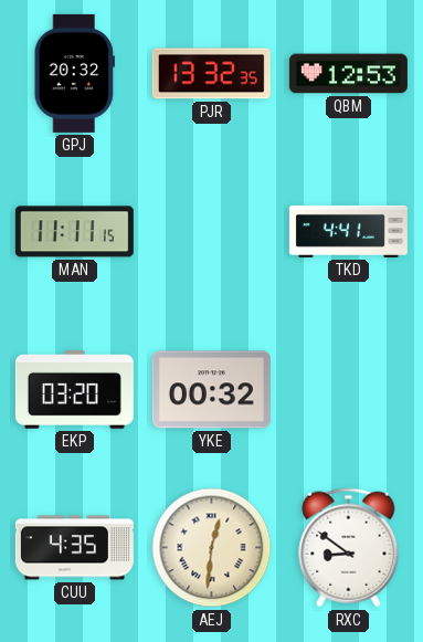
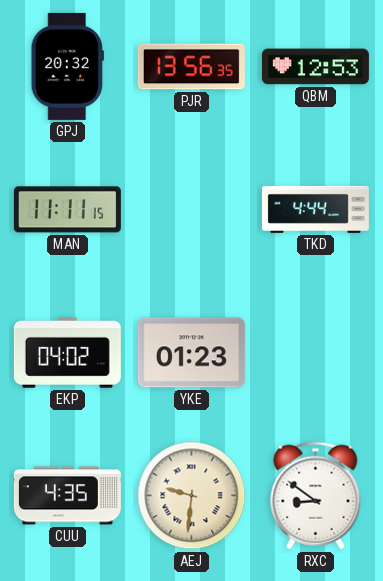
PJR: 13:32 -> 13:56
TKD: 4:41 -> 4:44
EKP: 03:20 -> 04:02
YKE: 00:32 -> 01:23
AEJ: 12:31 -> 9:31
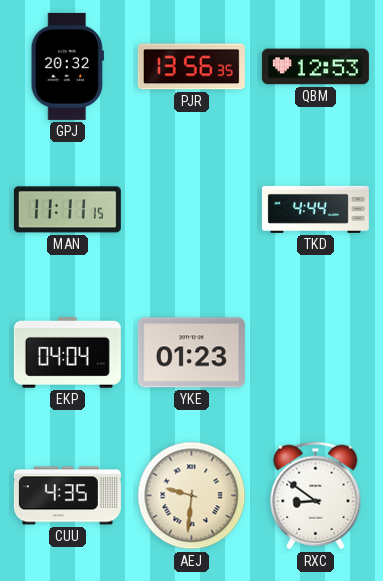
EKP: 04:02 -> 04:04
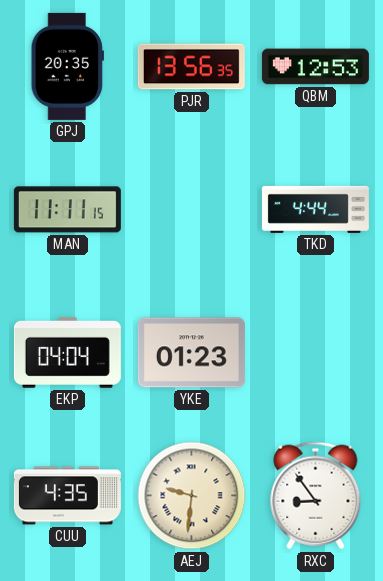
GPJ: 20:32 -> 20:35
RXC: 8:51 -> 8:54
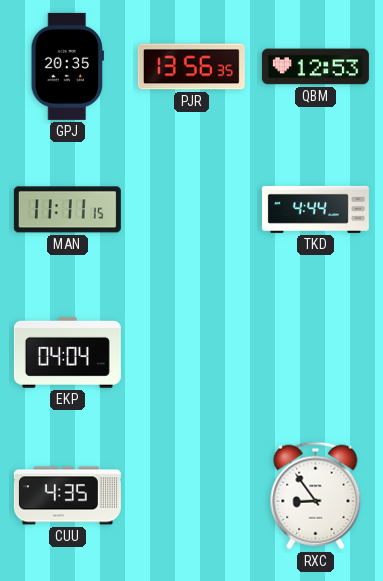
YKE: 01:23 -> none
AEJ: 9:31 -> none
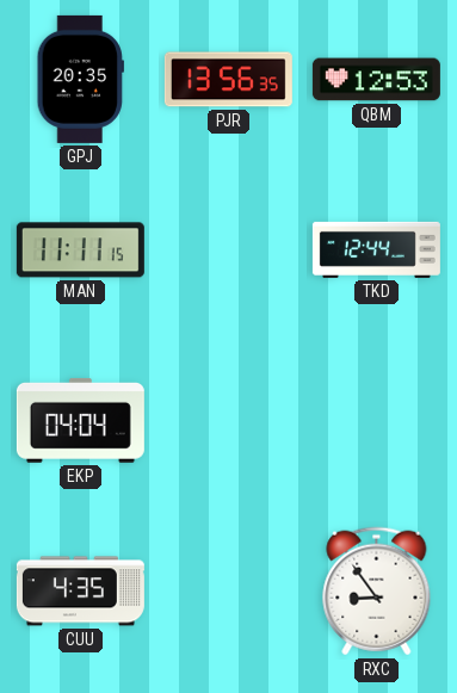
TKD: 4:44 -> 12:44
